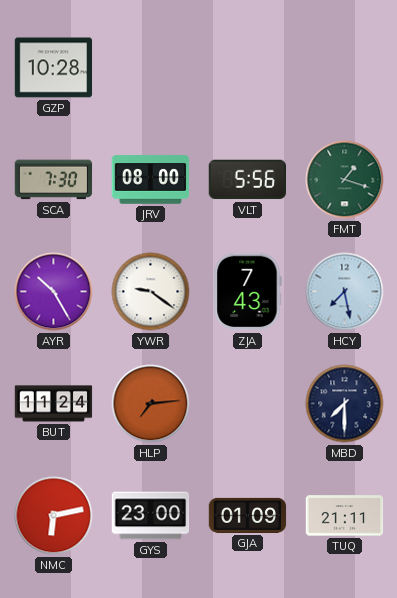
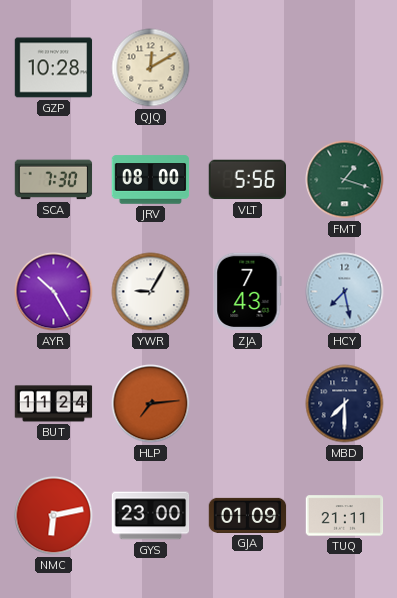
QJQ: none -> 12:10
YWR: 9:21 -> 9:05
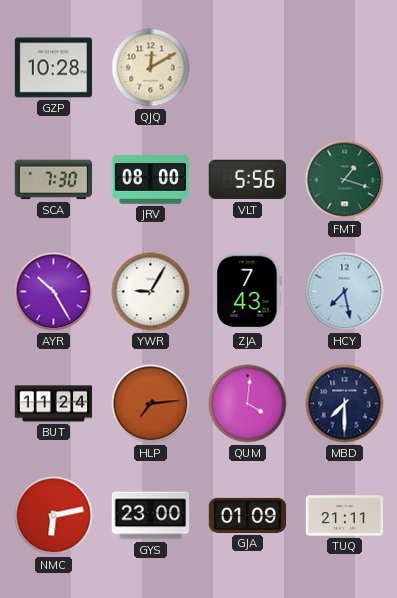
QUM: none -> 4:01
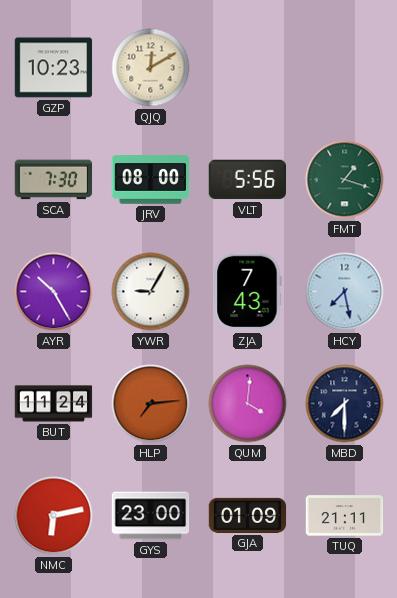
GZP: 10:28 -> 10:23
